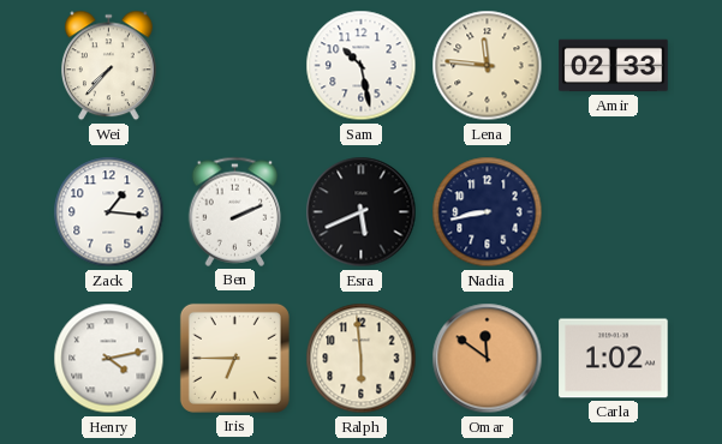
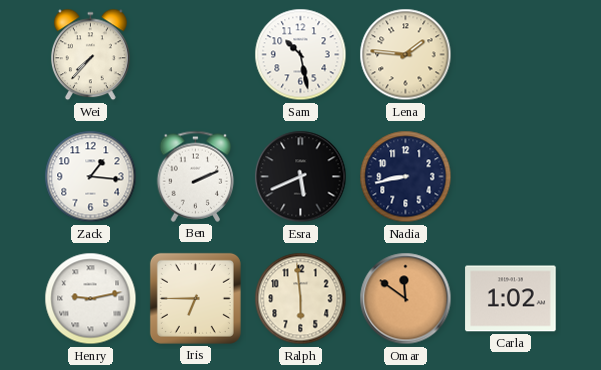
Lena: 11:46 -> 1:46
Amir: 02:33 -> none
Henry: 4:13 -> 9:13
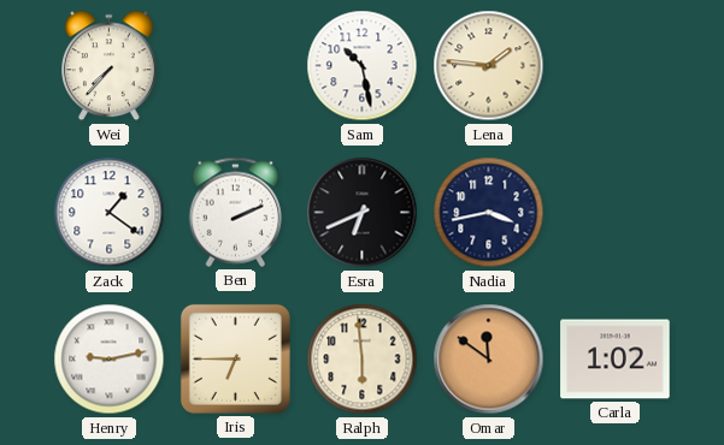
Zack: 1:16 -> 1:21
Esra: 5:41 -> 6:41
Nadia: 8:43 -> 3:43
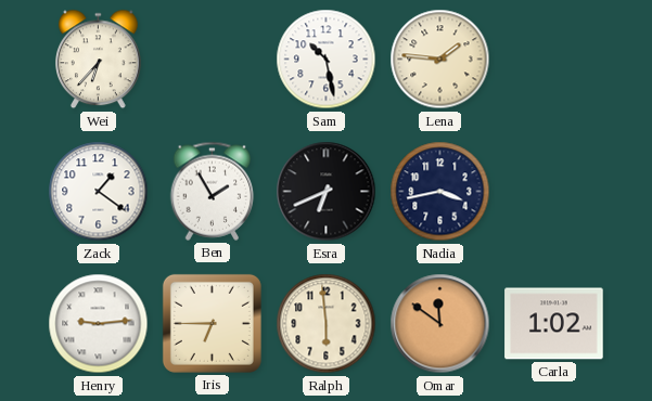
Wei: 7:37 -> 6:37
Ben: 2:11 -> 1:55
Henry: 9:13 -> 9:14
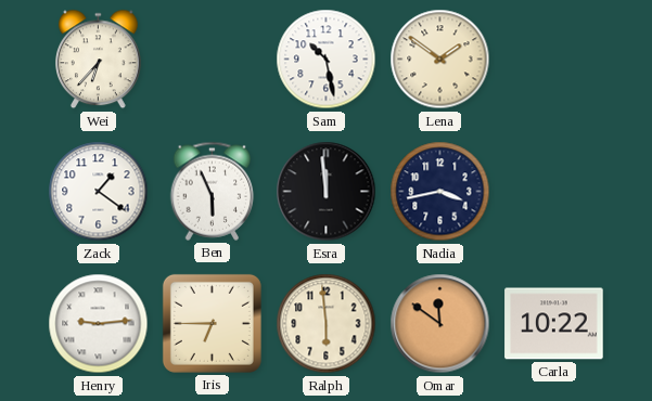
Lena: 1:46 -> 1:51
Ben: 1:55 -> 5:56
Esra: 6:41 -> 11:59
Carla: 1:02 -> 10:22
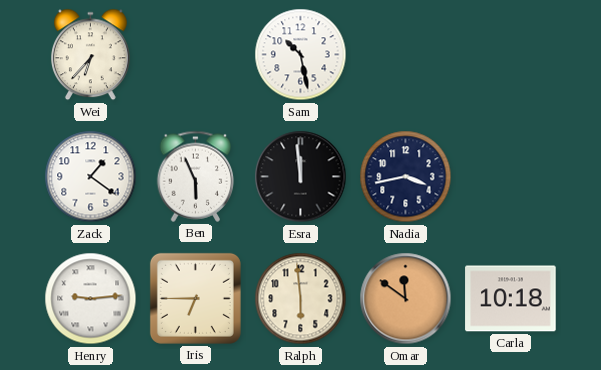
Lena: 1:51 -> none
Carla: 10:22 -> 10:18
